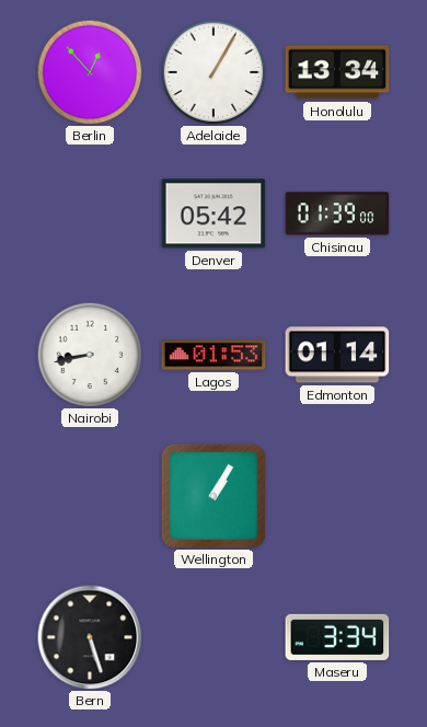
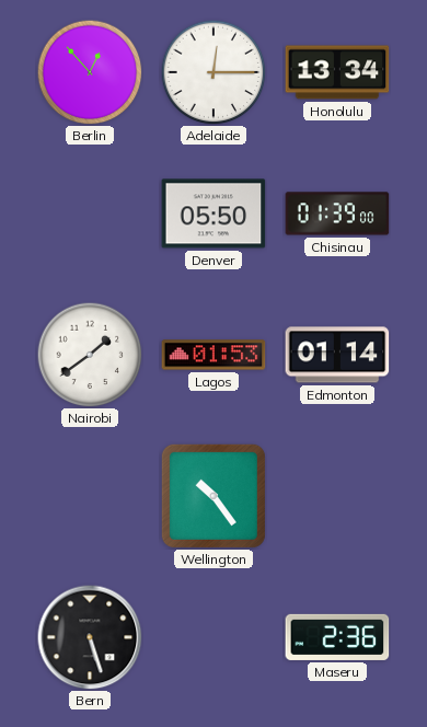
Adelaide: 1:05 -> 12:15
Denver: 05:42 -> 05:50
Nairobi: 8:43 -> 1:39
Wellington: 1:05 -> 10:24
Maseru: 3:34 -> 2:36
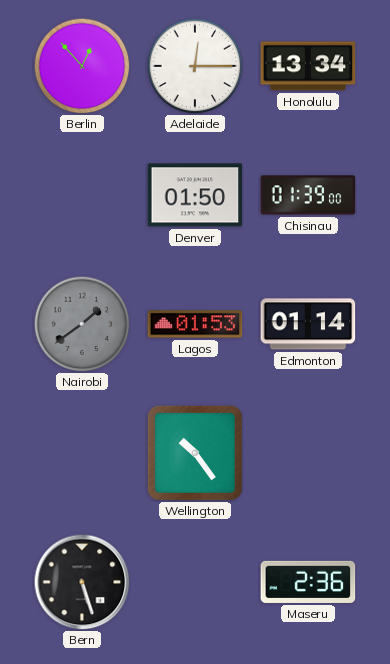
Denver: 05:50 -> 01:50
Nairobi dial: white -> grey
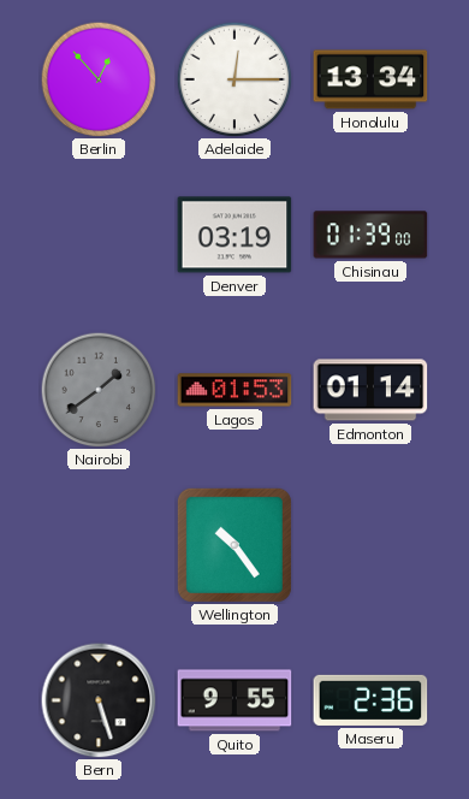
Denver: 01:50 -> 03:19
Quito: none -> 9:55
